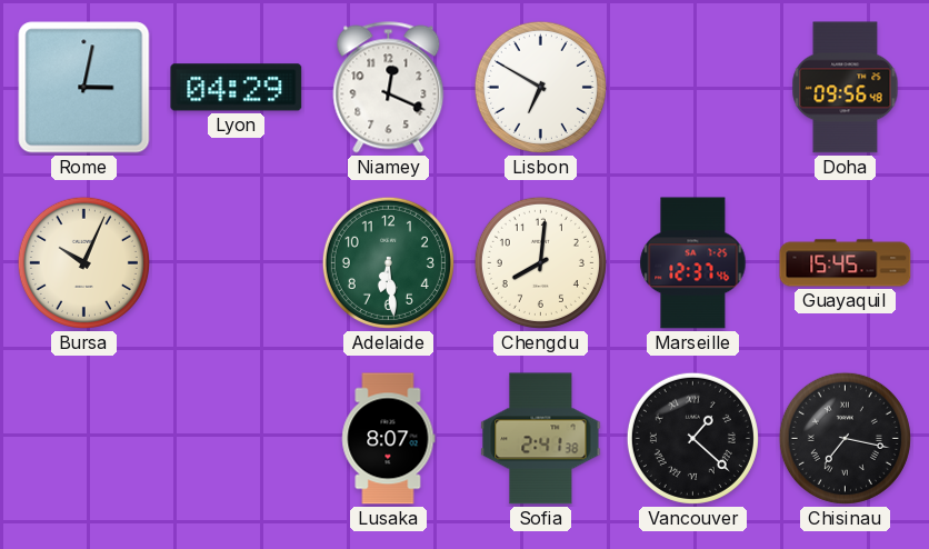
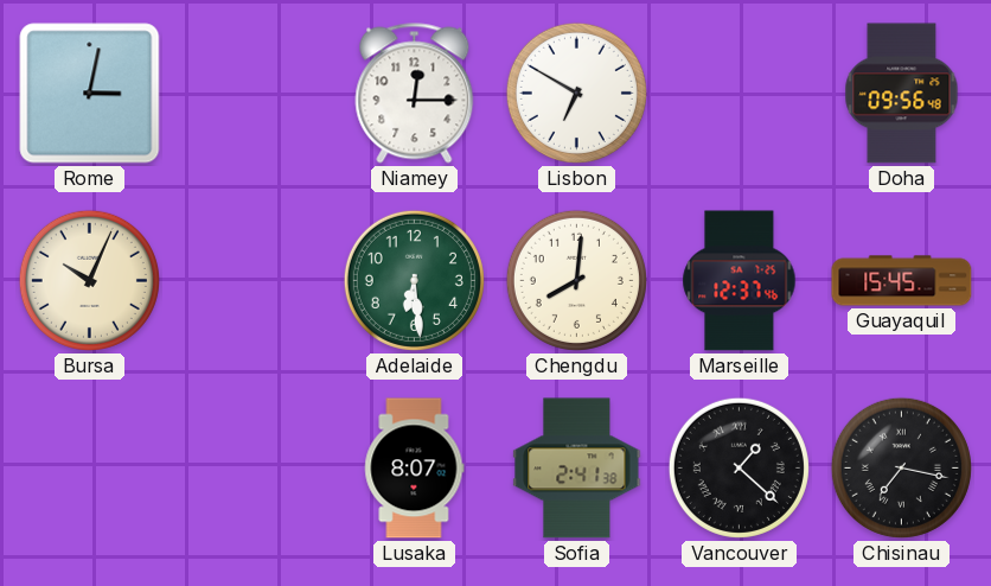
Lyon: 04:29 -> none
Niamey: 12:19 -> 12:15
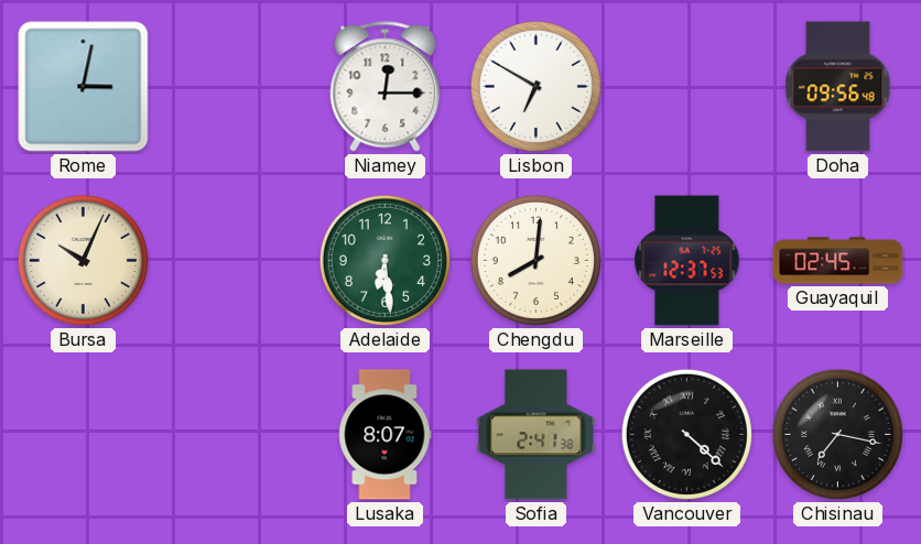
Marseille: 12:37:46 -> 12:37:53
Guayaquil: 15:45 -> 02:45
Vancouver: 1:22 -> 4:22
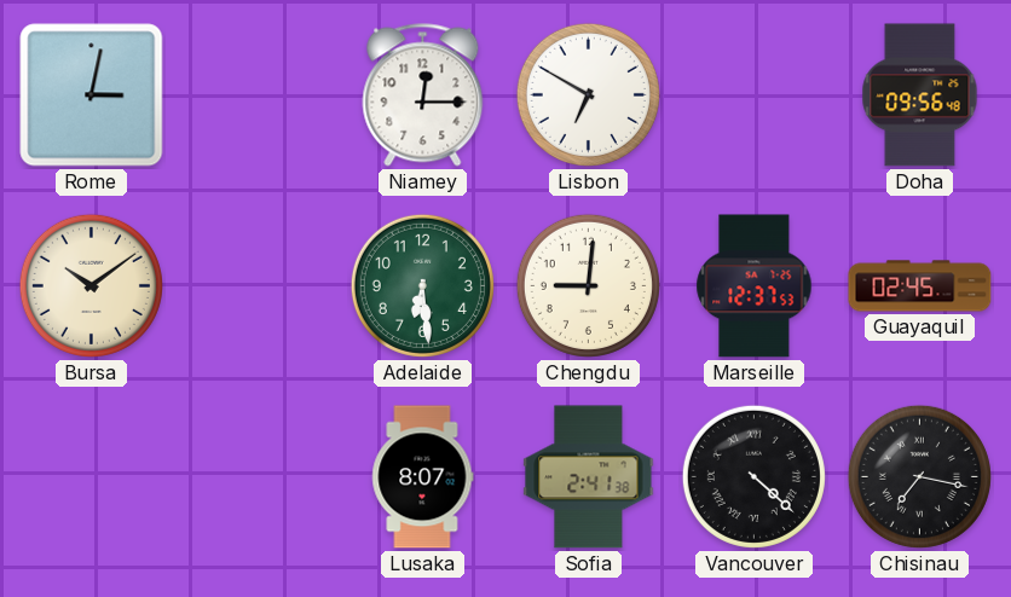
Bursa: 10:04 -> 10:09
Chengdu: 8:01 -> 9:01
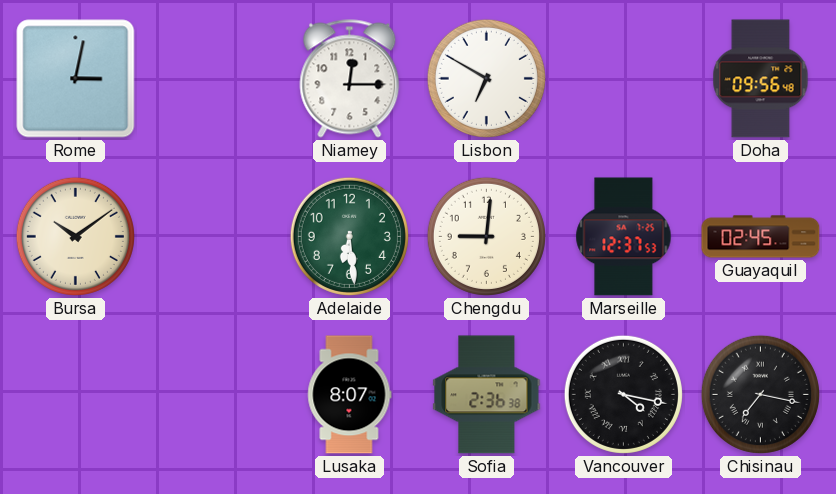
Sofia: 2:41 -> 2:36
Vancouver: 4:22 -> 4:17
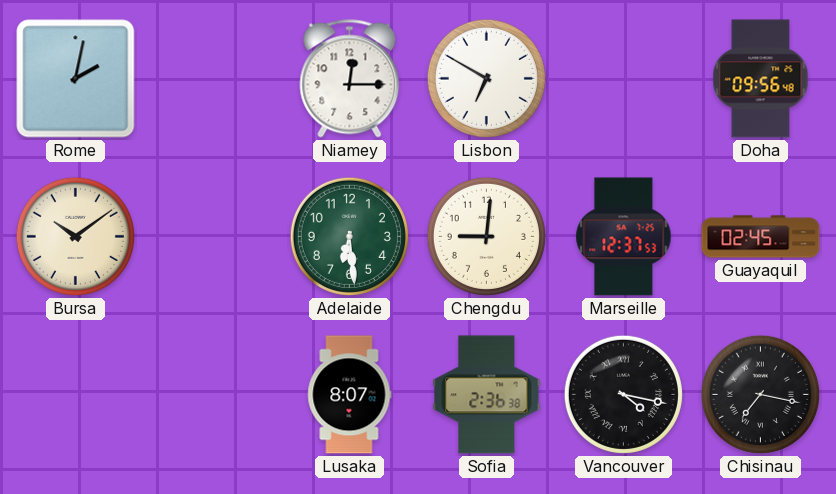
Rome: 3:02 -> 2:02
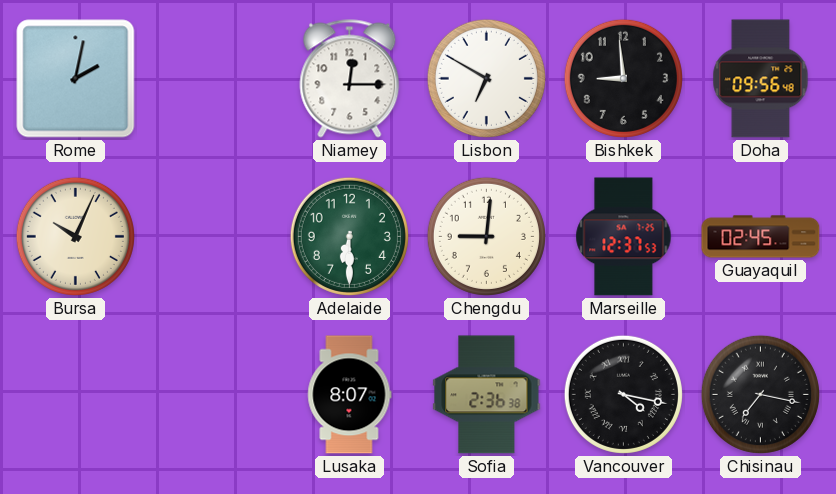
Bishkek: none -> 8:59
Bursa: 10:09 -> 10:04
Adelaide: 6:29 -> 6:30
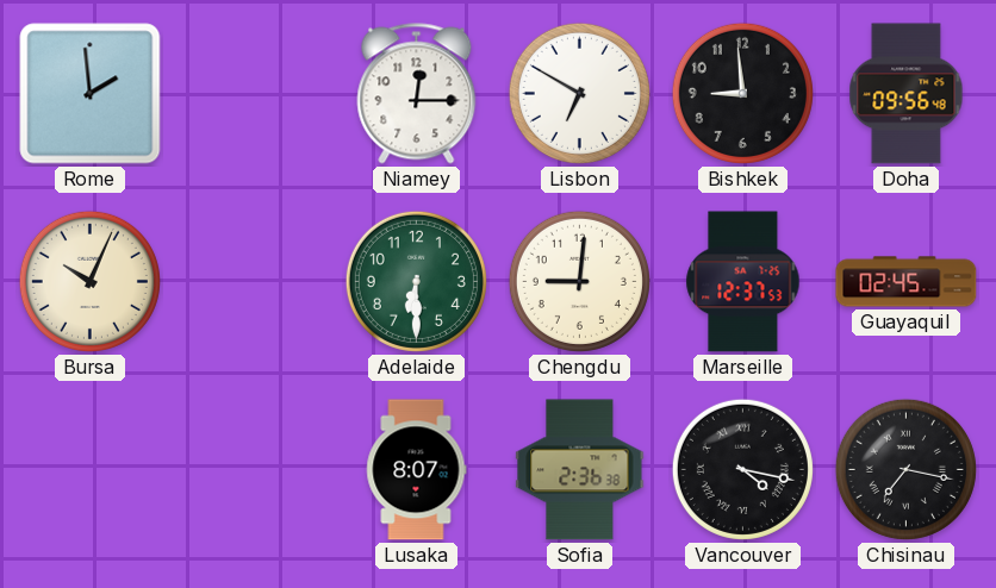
Rome: 2:02 -> 1:59
